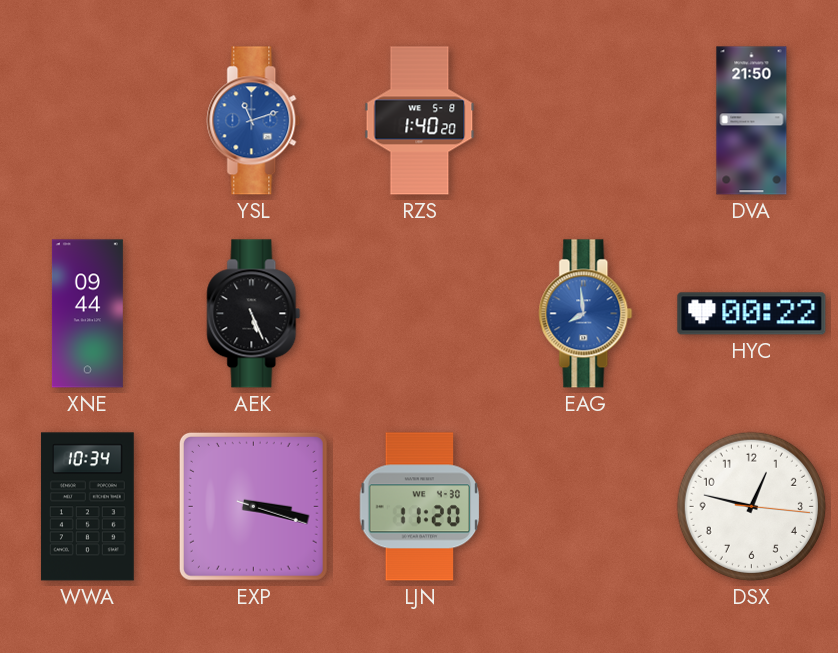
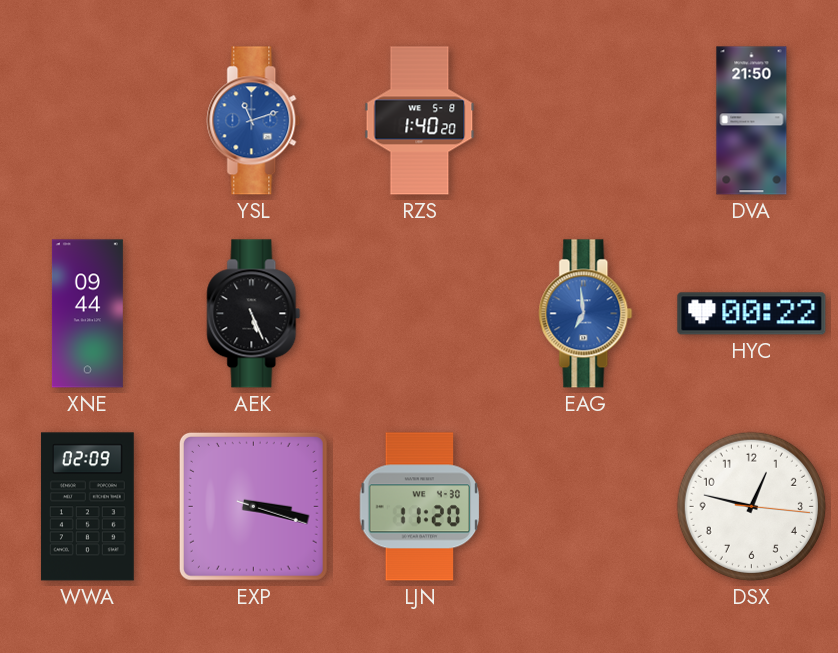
EAG: 7:59 -> 6:59
WWA: 10:34 -> 02:09
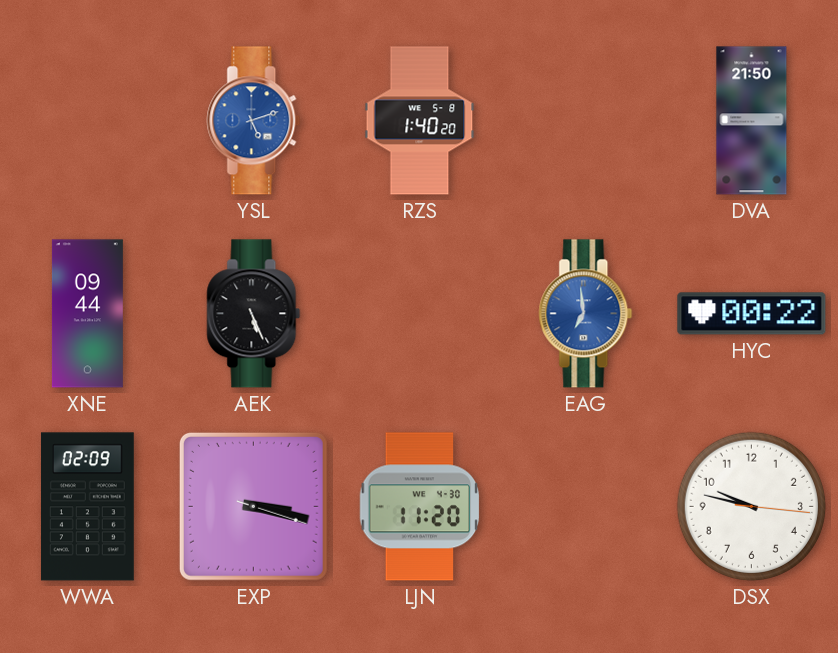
YSL: 11:12 -> 5:12
DSX: 12:47 -> 9:47
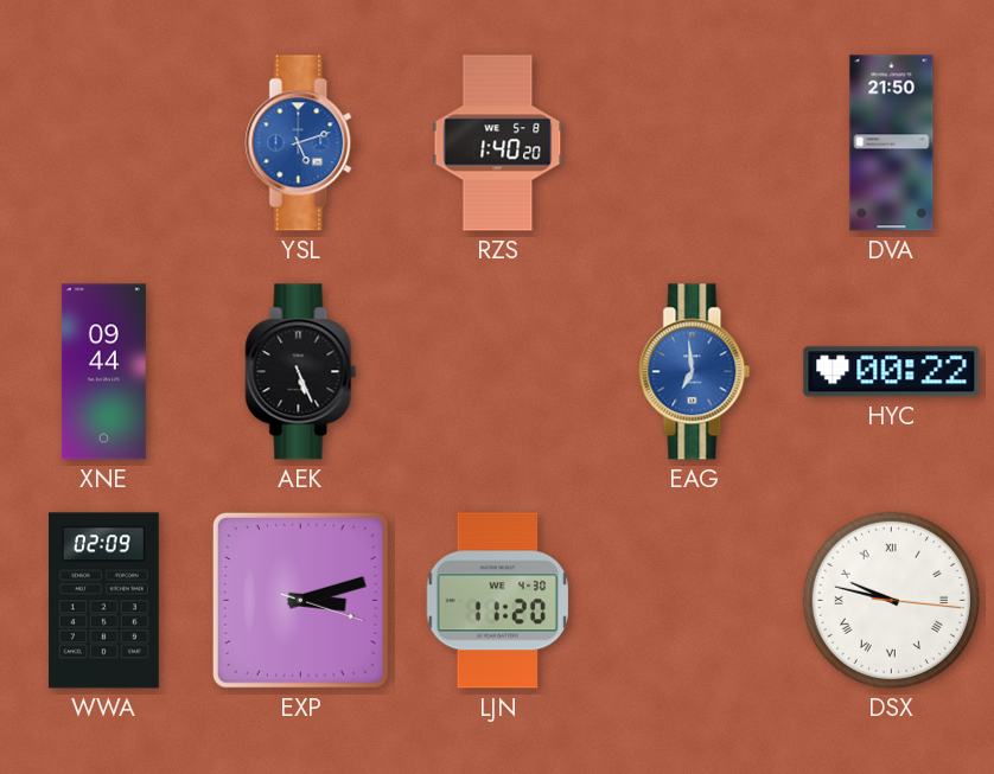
EXP: 3:17 -> 3:12
DSX numerals: Arabic -> Roman
